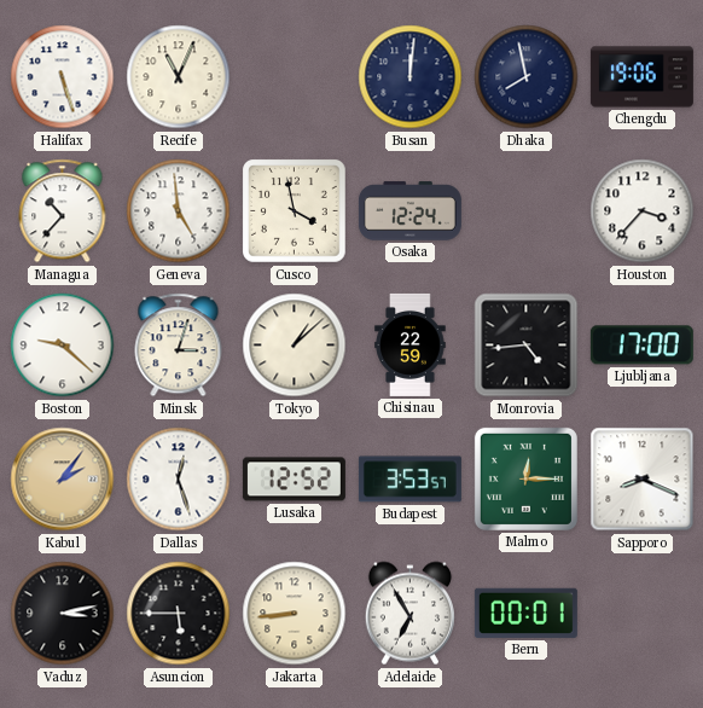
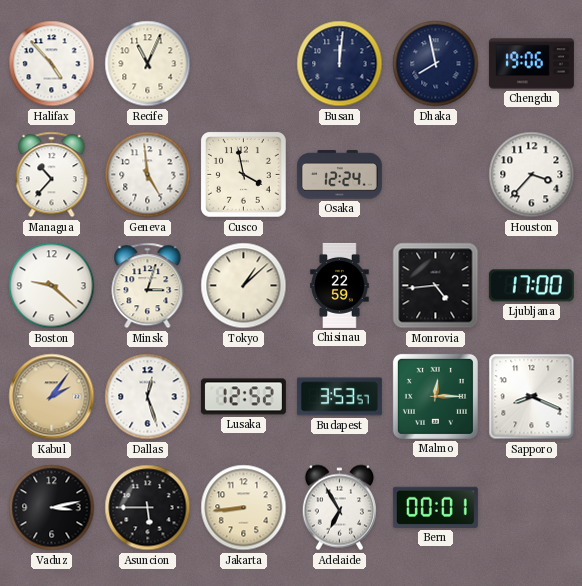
Halifax: 5:27 -> 4:53
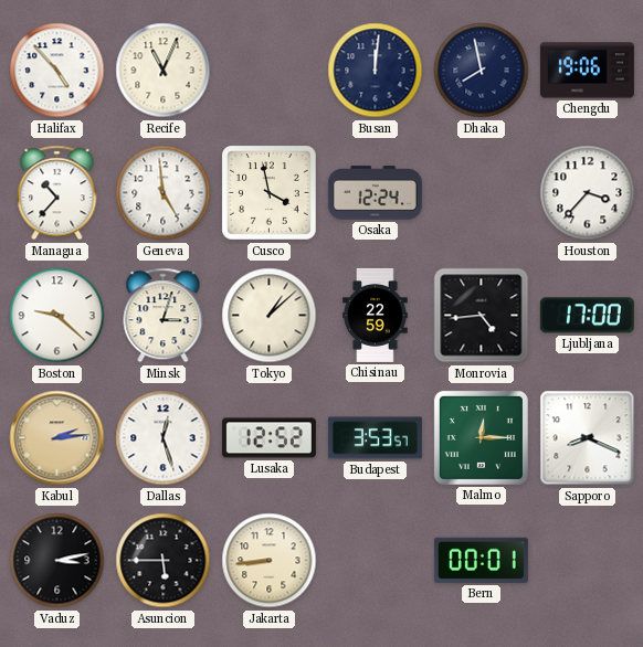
Kabul: 2:06 -> 2:14
Adelaide: 6:55 -> none
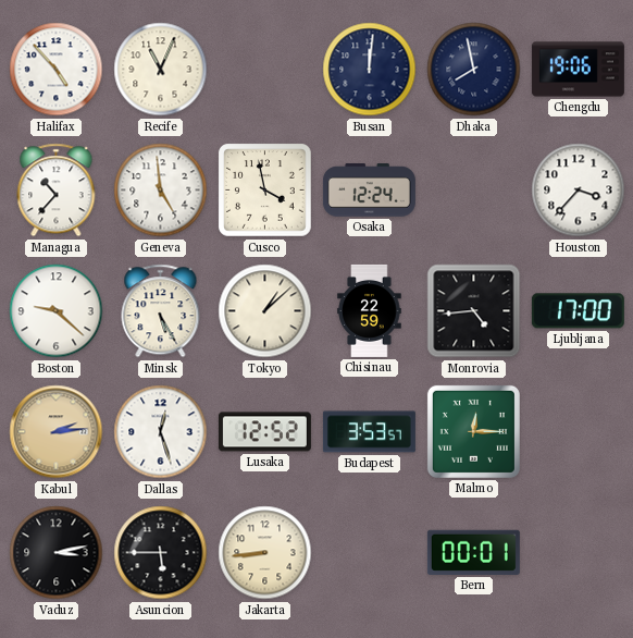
Minsk: 3:03 -> 5:25
Sapporo: 8:19 -> none
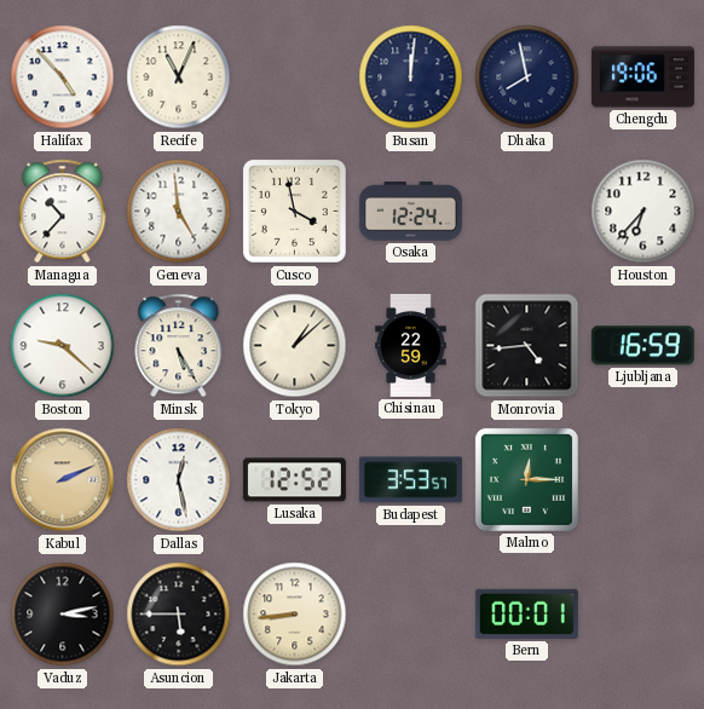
Houston: 3:37 -> 6:37
Ljubljana: 17:00 -> 16:59
Kabul: 2:14 -> 2:11
Dallas: 12:27 -> 12:28
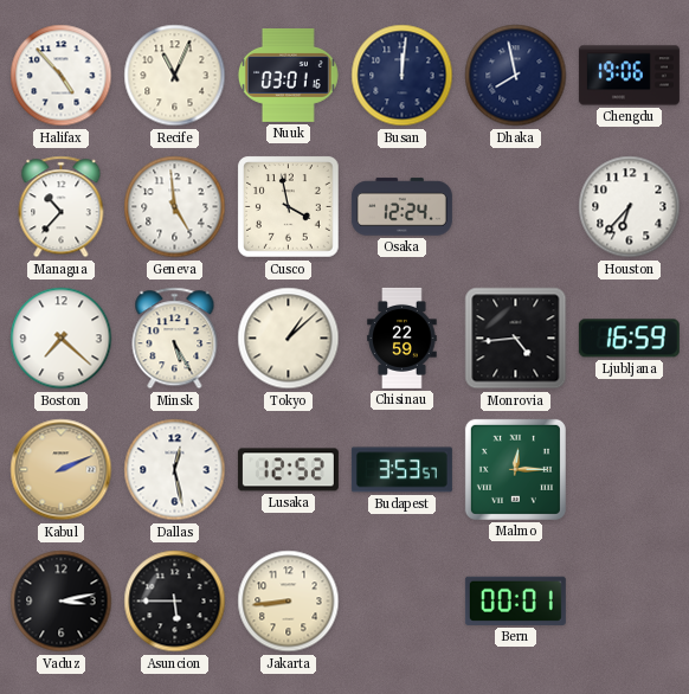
Nuuk: none -> 03:01
Boston: 9:22 -> 7:22
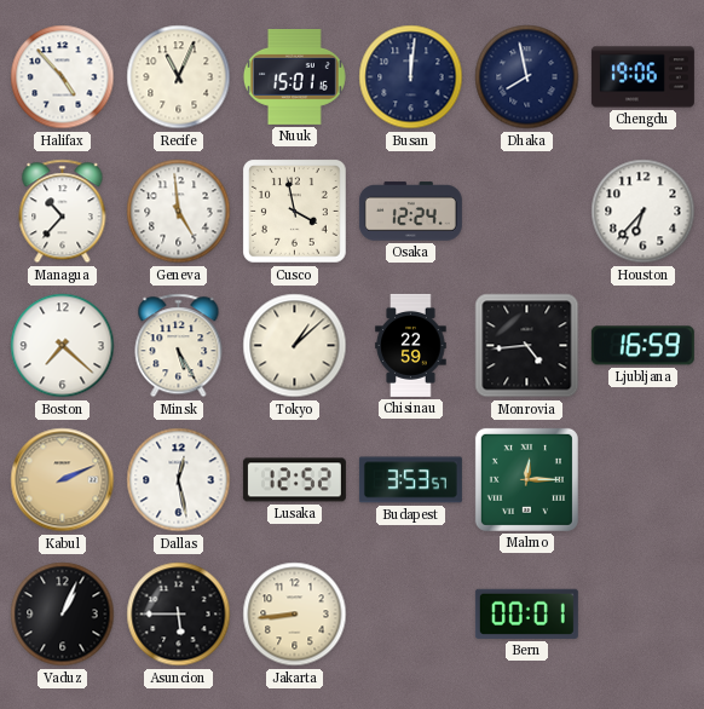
Nuuk: 03:01 -> 15:01
Vaduz: 3:13 -> 1:04
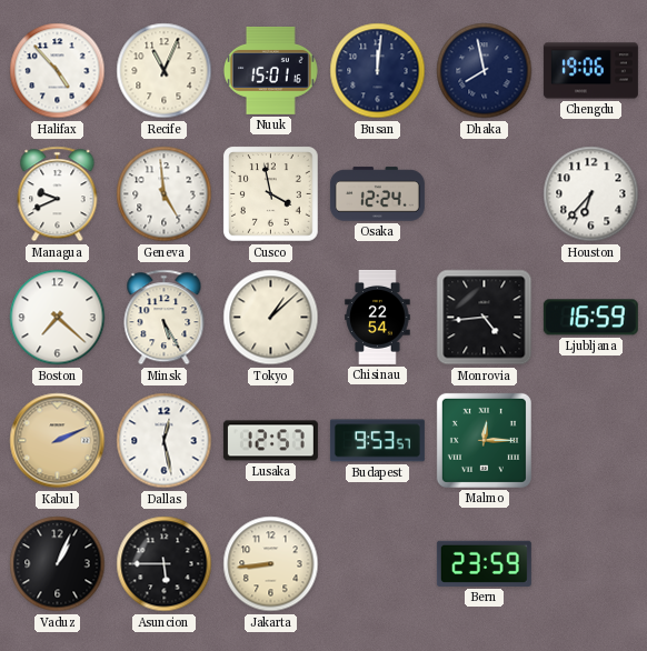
Managua: 10:37 -> 9:41
Chisinau: 22:59 -> 22:54
Lusaka: 12:52 -> 12:57
Budapest: 3:53 -> 9:53
Bern: 00:01 -> 23:59
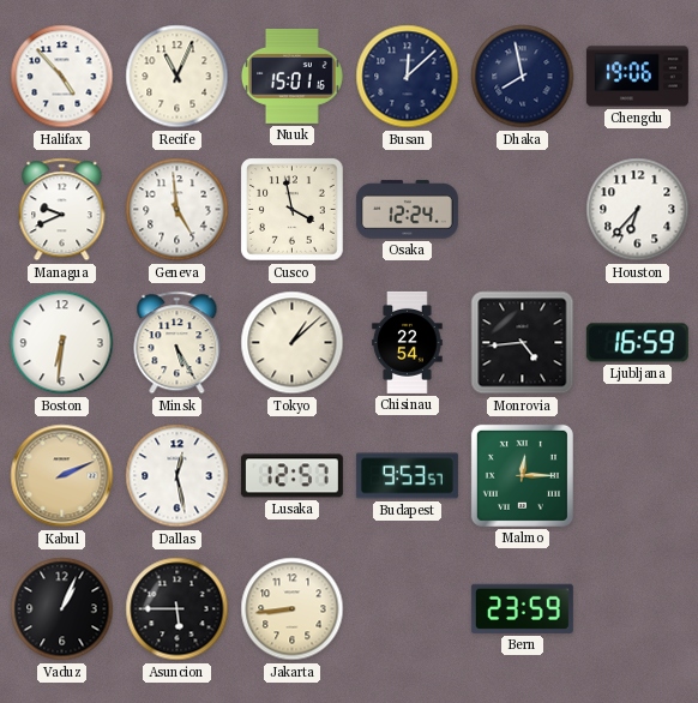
Busan: 12:01 -> 12:08
Boston: 7:22 -> 6:31
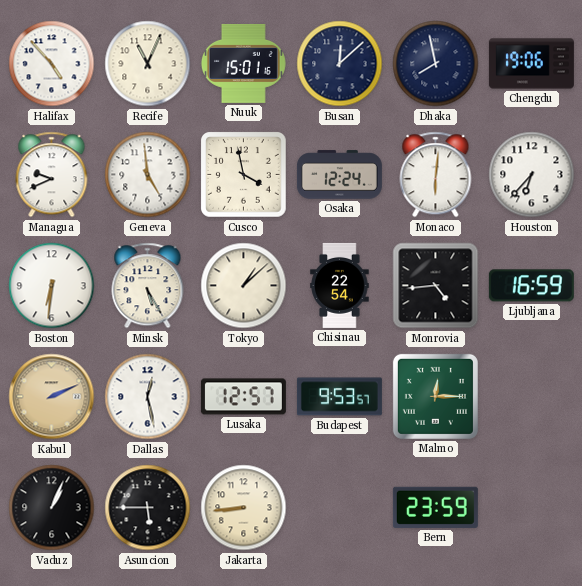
Monaco: none -> 6:01
